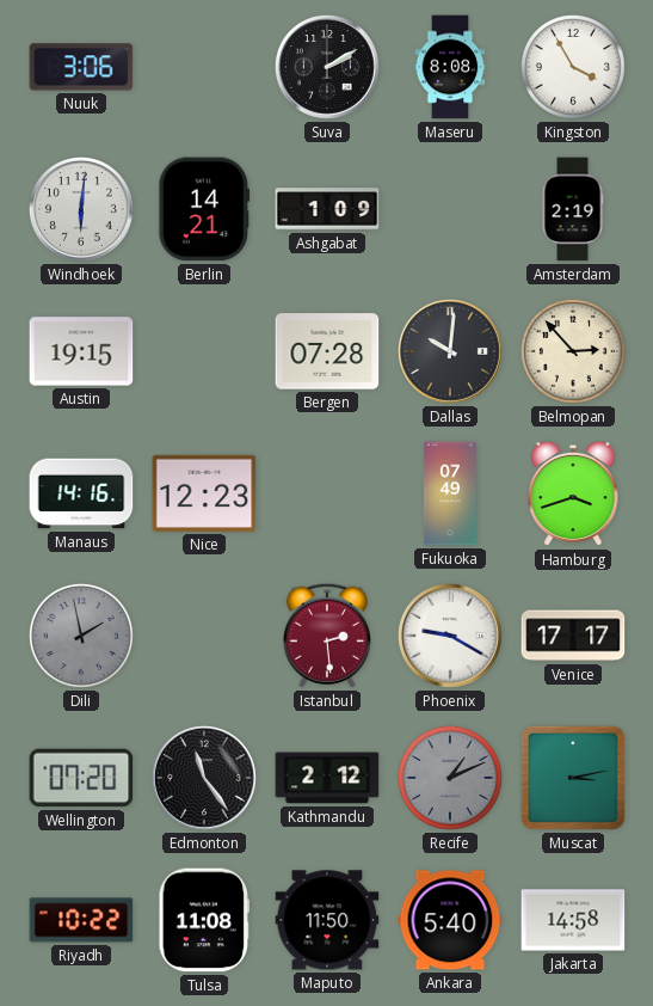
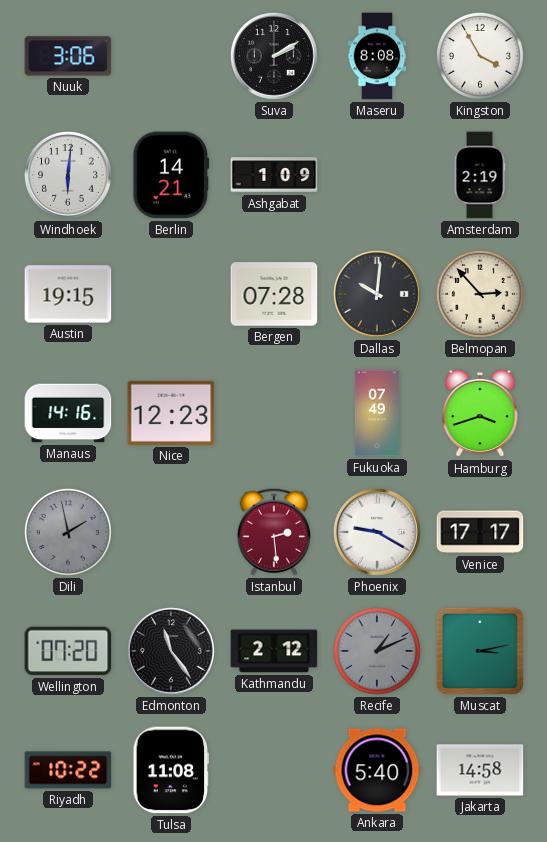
Maputo: 11:50 -> none
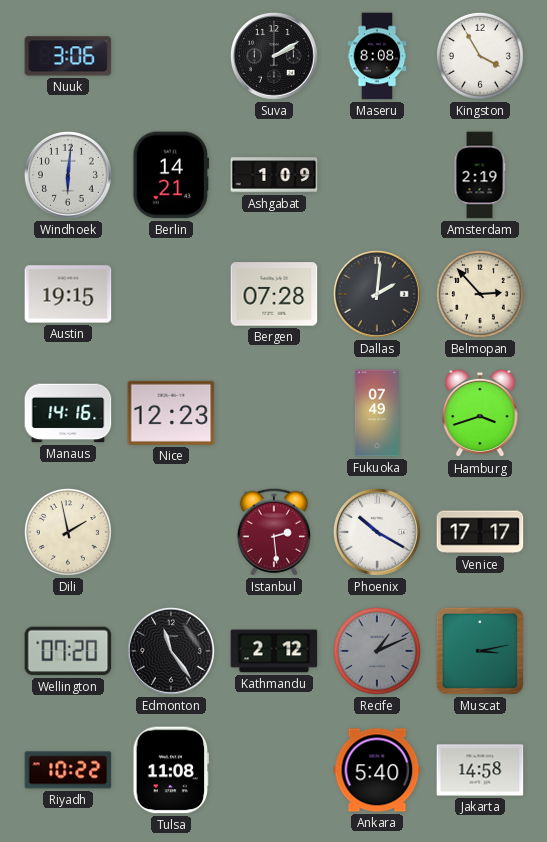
Dallas: 10:01 -> 2:01
Dili dial: grey -> cream
Phoenix: 9:20 -> 10:20
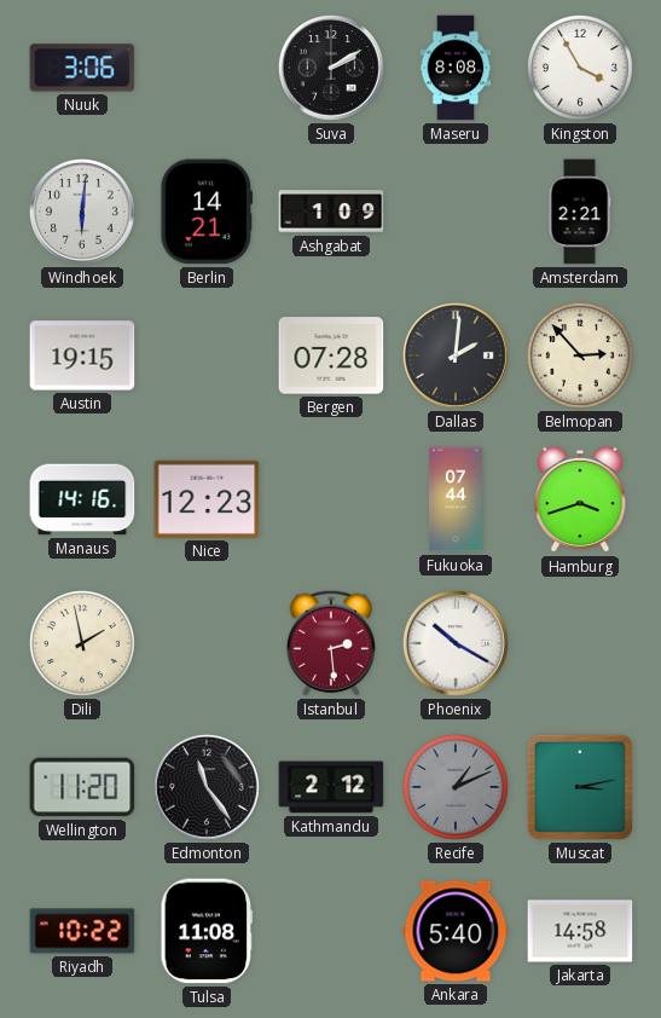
Amsterdam: 2:19 -> 2:21
Fukuoka: 07:49 -> 07:44
Venice: 17:17 -> none
Wellington: 07:20 -> 11:20
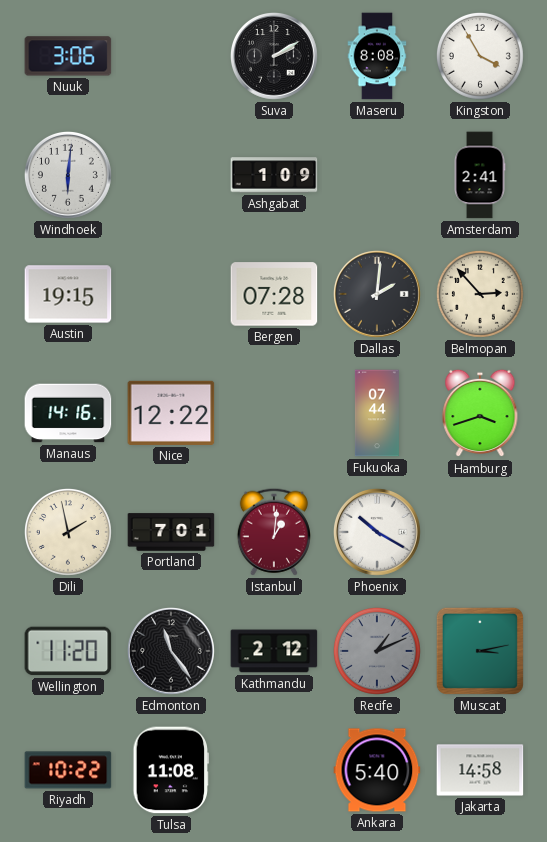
Berlin: 14:21 -> none
Amsterdam: 2:21 -> 2:41
Nice: 12:23 -> 12:22
Portland: none -> 7:01
Istanbul: 2:29 -> 1:01
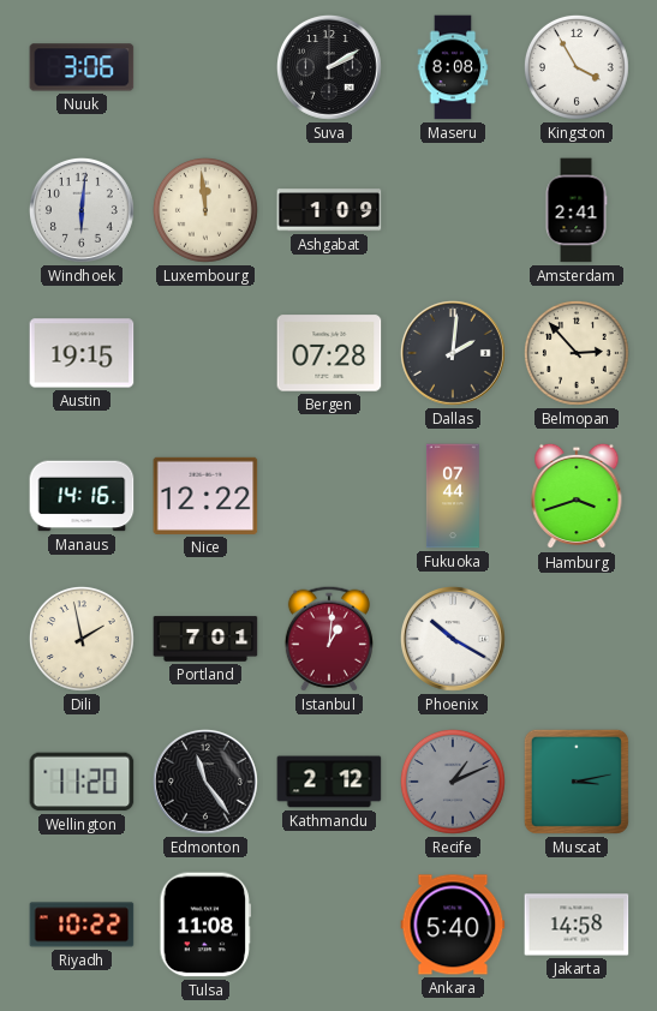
Luxembourg: none -> 11:59
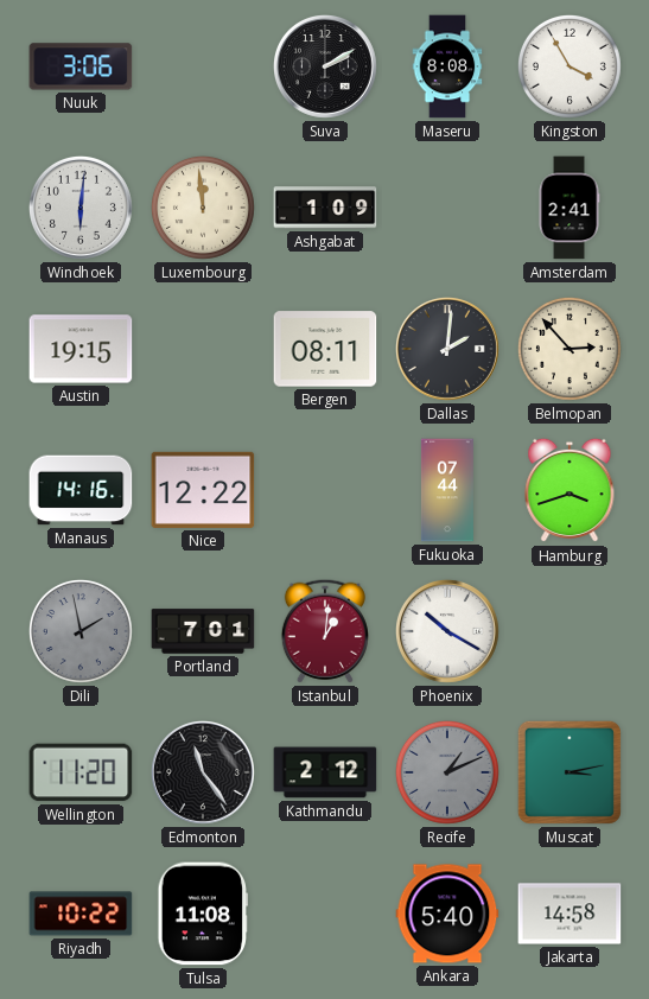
Bergen: 07:28 -> 08:11
Dili dial: cream -> grey
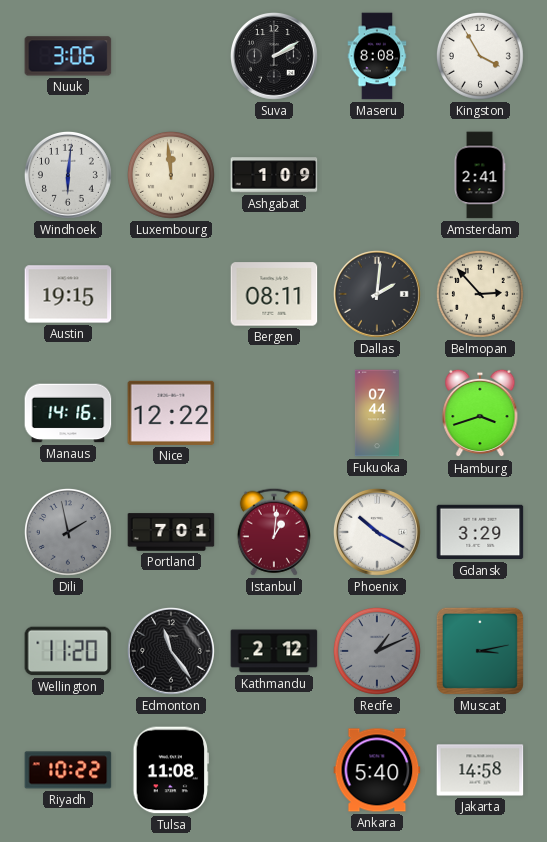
Gdansk: none -> 3:29
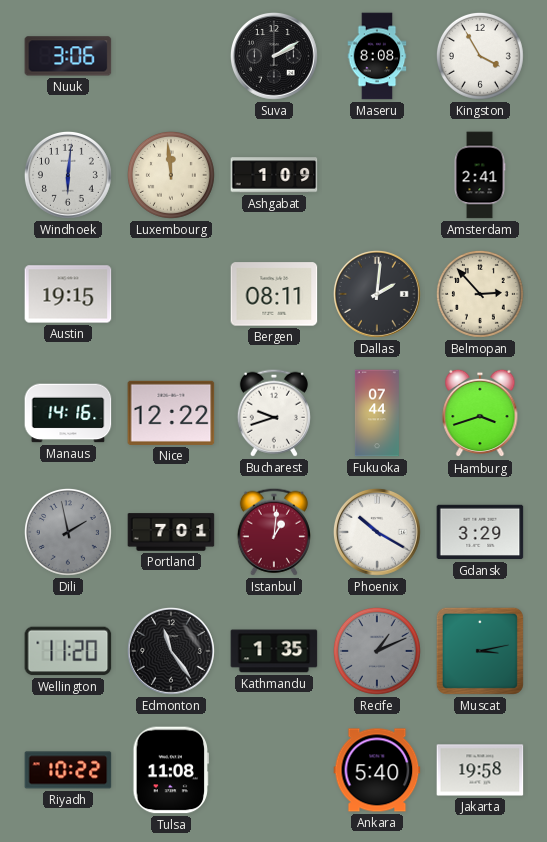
Bucharest: none -> 9:42
Kathmandu: 2:12 -> 1:35
Jakarta: 14:58 -> 19:58
